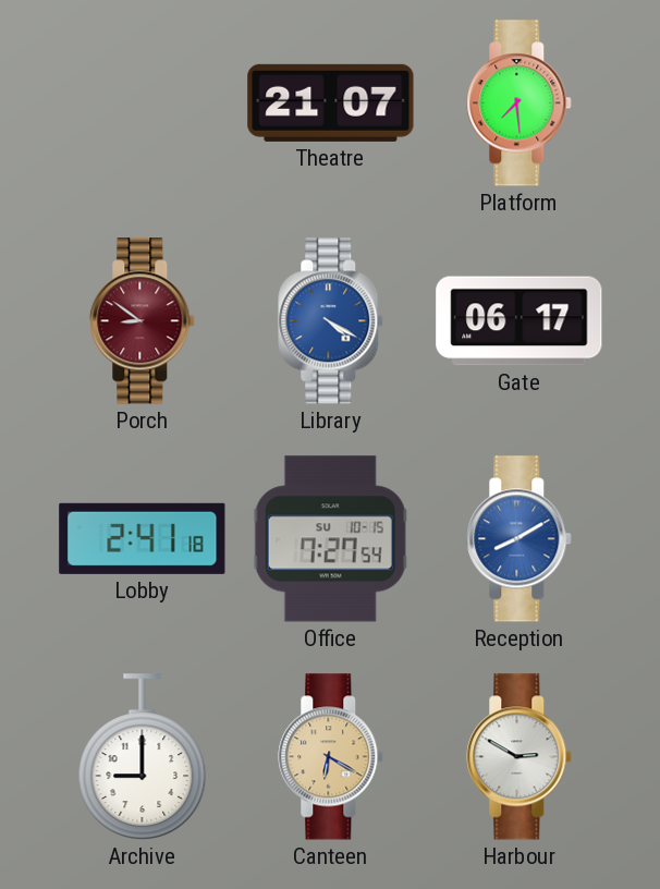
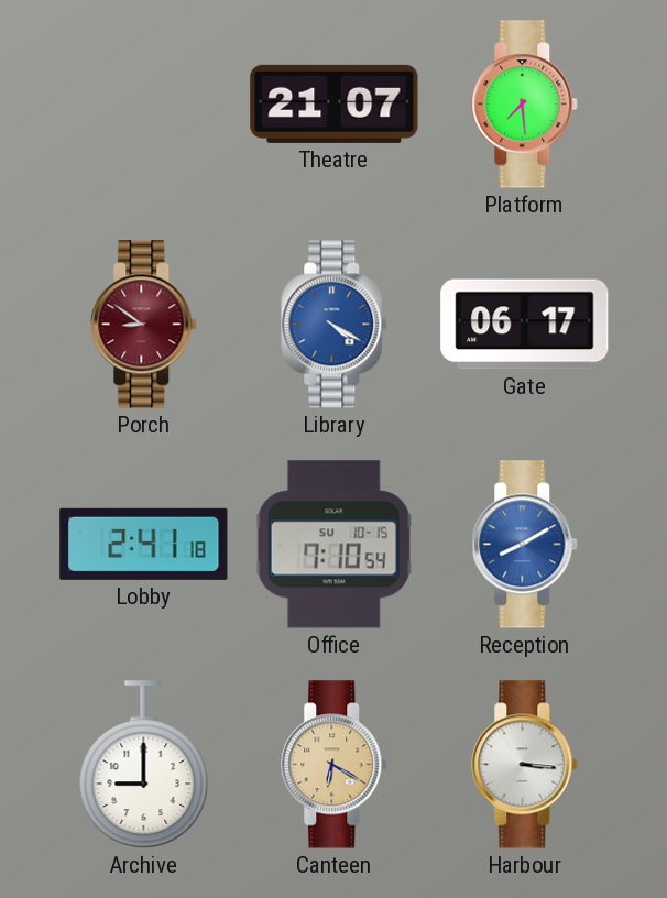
Office: 7:27 -> 7:10
Harbour: 2:50 -> 3:16
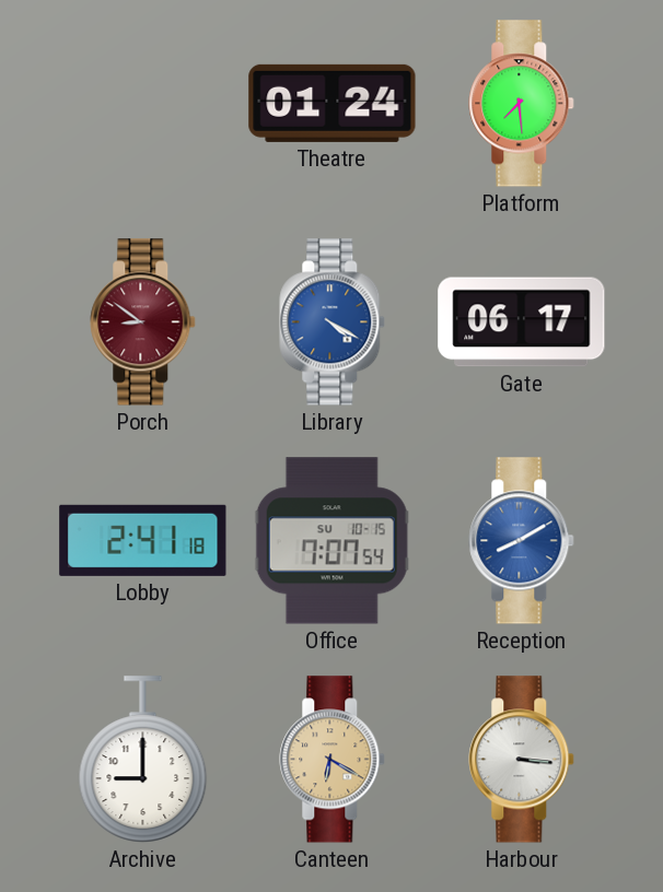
Theatre: 21:07 -> 01:24
Office: 7:10 -> 7:07
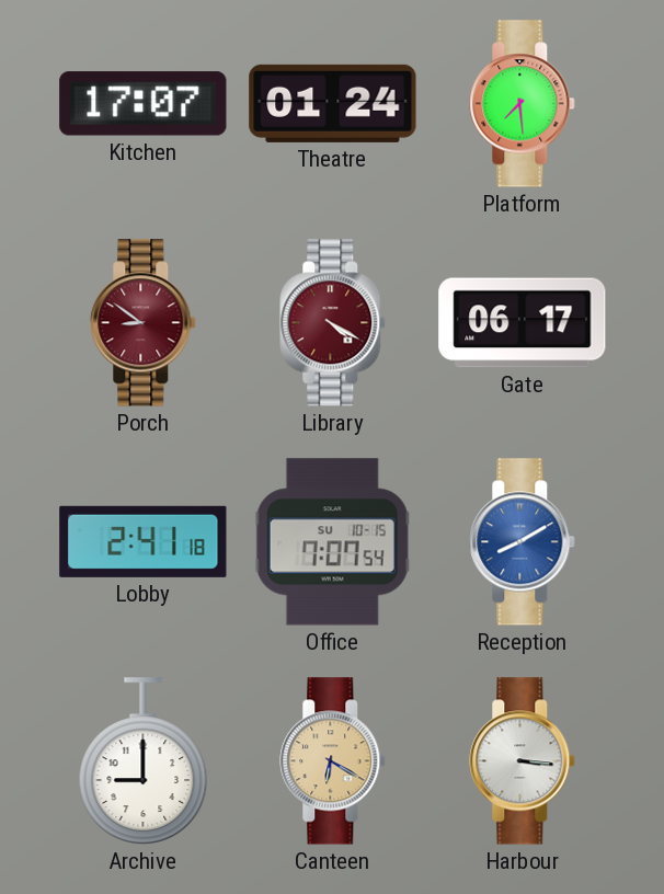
Kitchen: none -> 17:07
Library dial: blue -> burgundy
